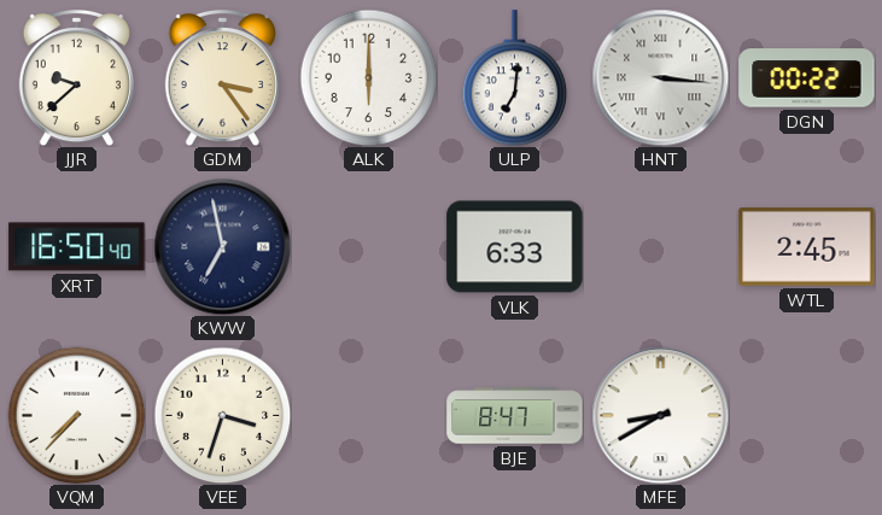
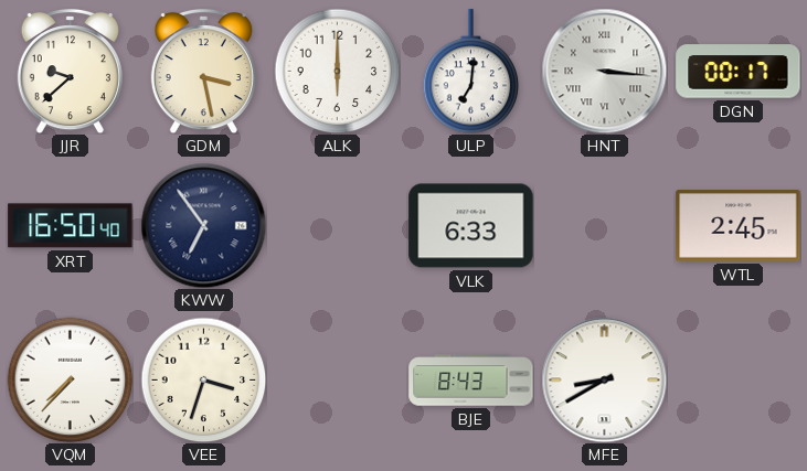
GDM: 3:24 -> 3:28
DGN: 00:22 -> 00:17
KWW: 6:58 -> 6:54
BJE: 8:47 -> 8:43
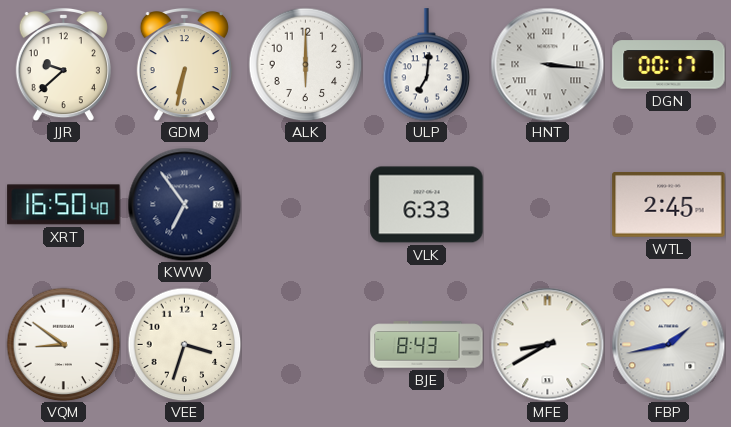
GDM: 3:28 -> 6:32
VQM: 7:37 -> 8:51
FBP: none -> 1:43
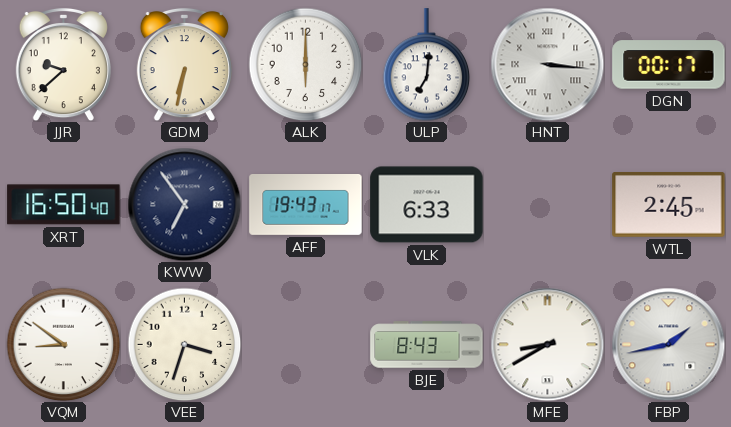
AFF: none -> 19:43
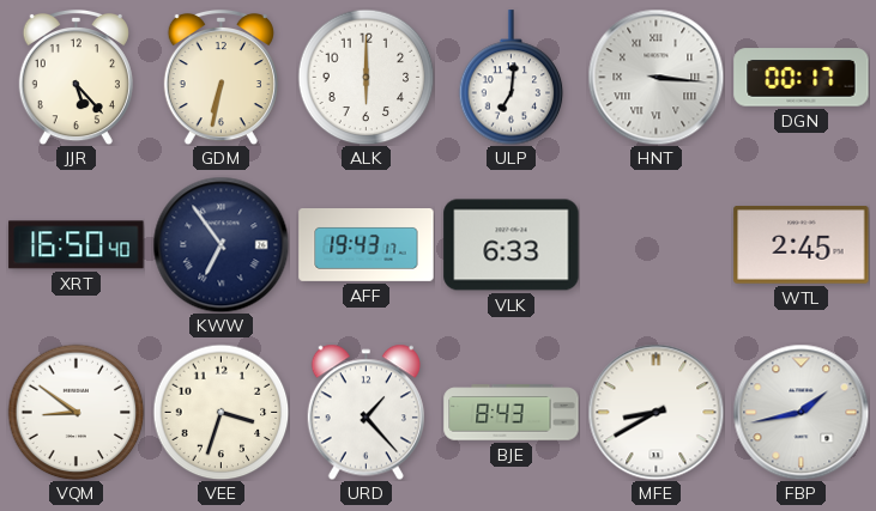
JJR: 9:38 -> 5:23
URD: none -> 1:23
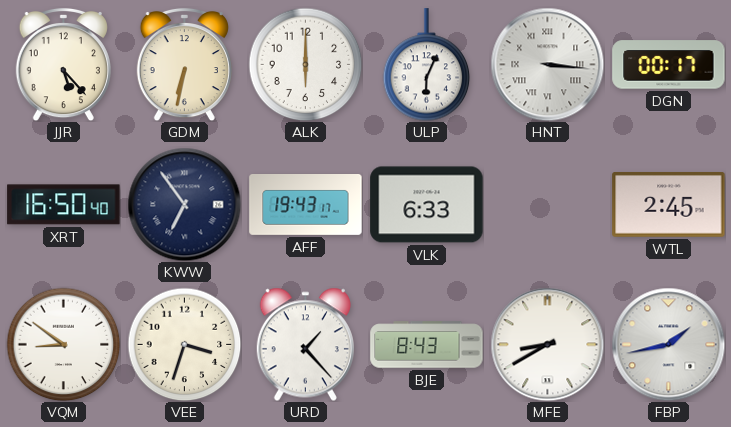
ULP: 7:01 -> 6:04
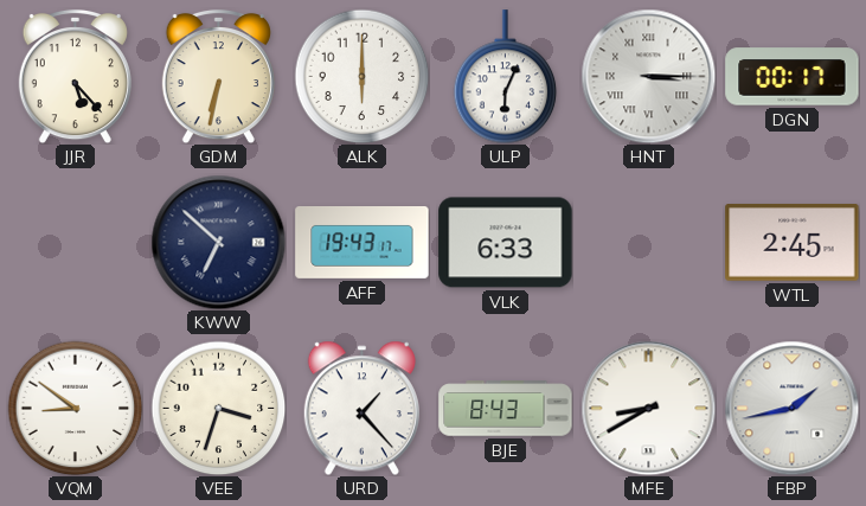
HNT: 3:16 -> 3:15
XRT: 16:50 -> none
KWW: 6:54 -> 6:52
